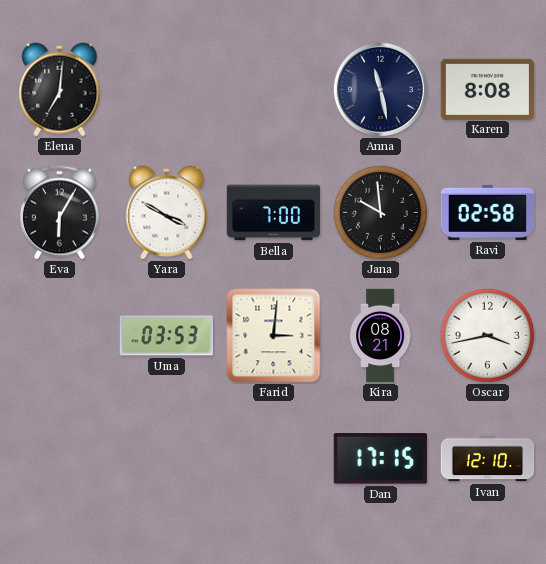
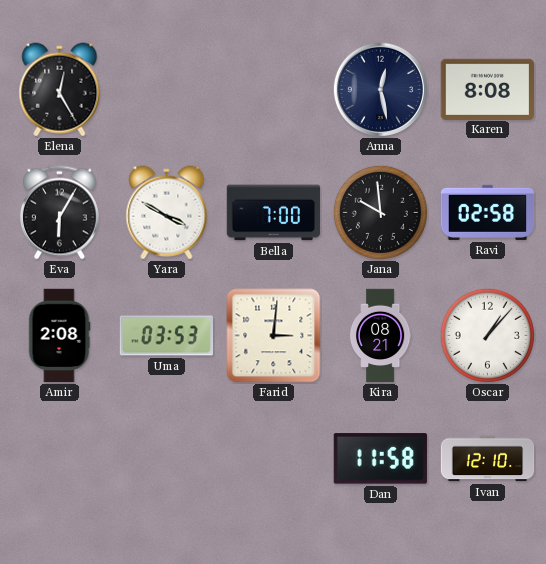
Elena: 7:01 -> 12:25
Anna: 11:28 -> 12:28
Amir: none -> 2:08
Oscar: 3:43 -> 1:07
Dan: 17:15 -> 11:58
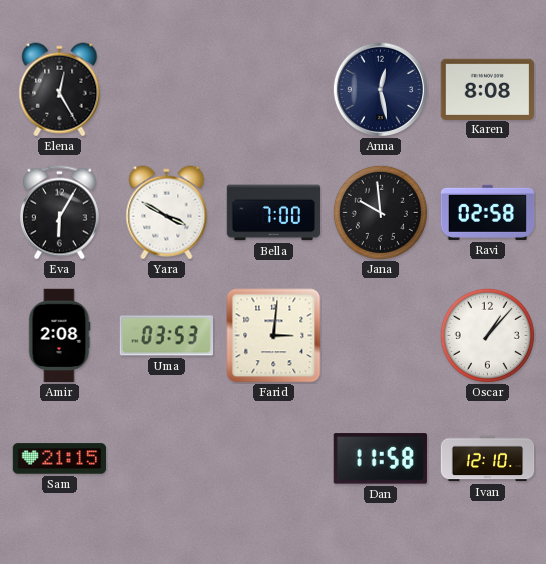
Kira: 08:21 -> none
Sam: none -> 21:15
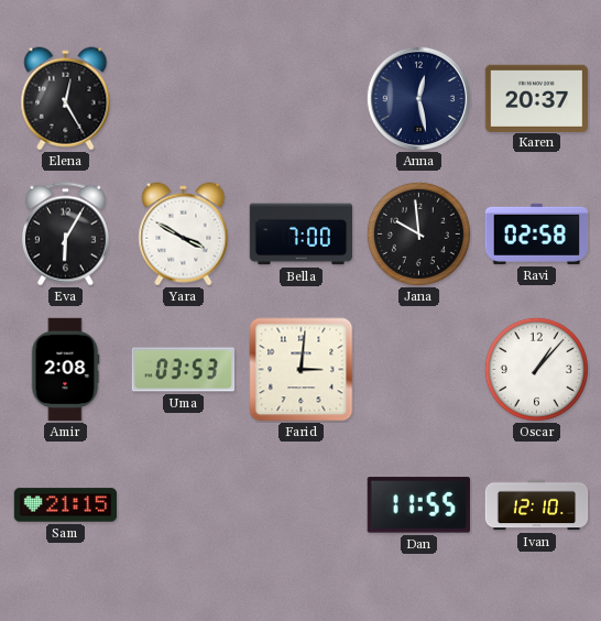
Karen: 8:08 -> 20:37
Dan: 11:58 -> 11:55
